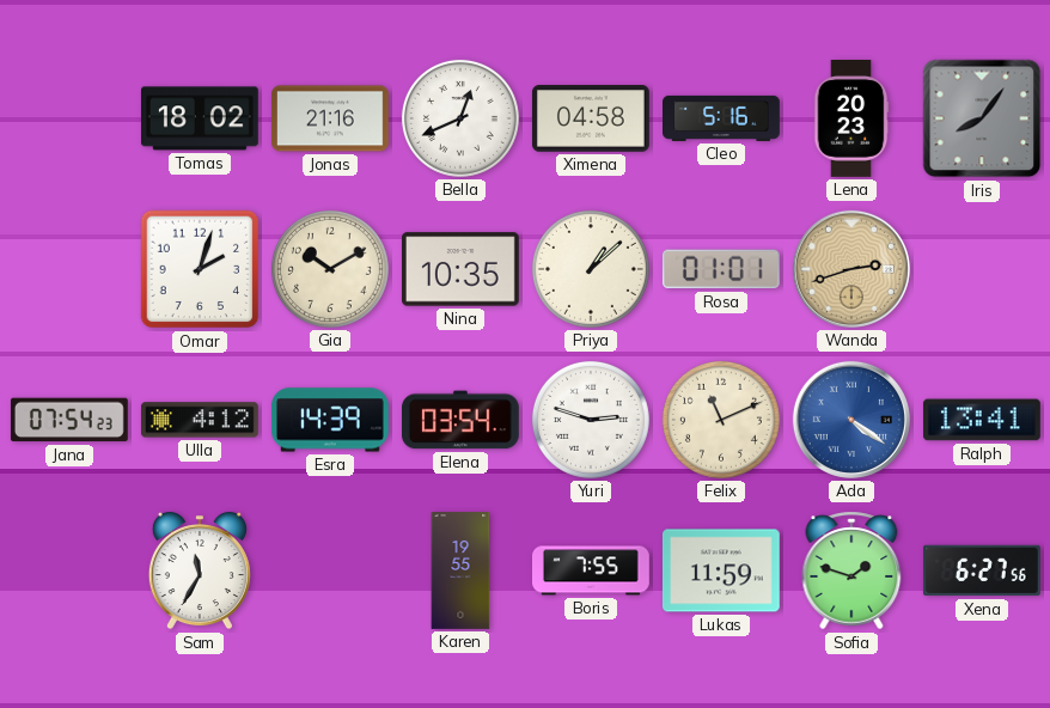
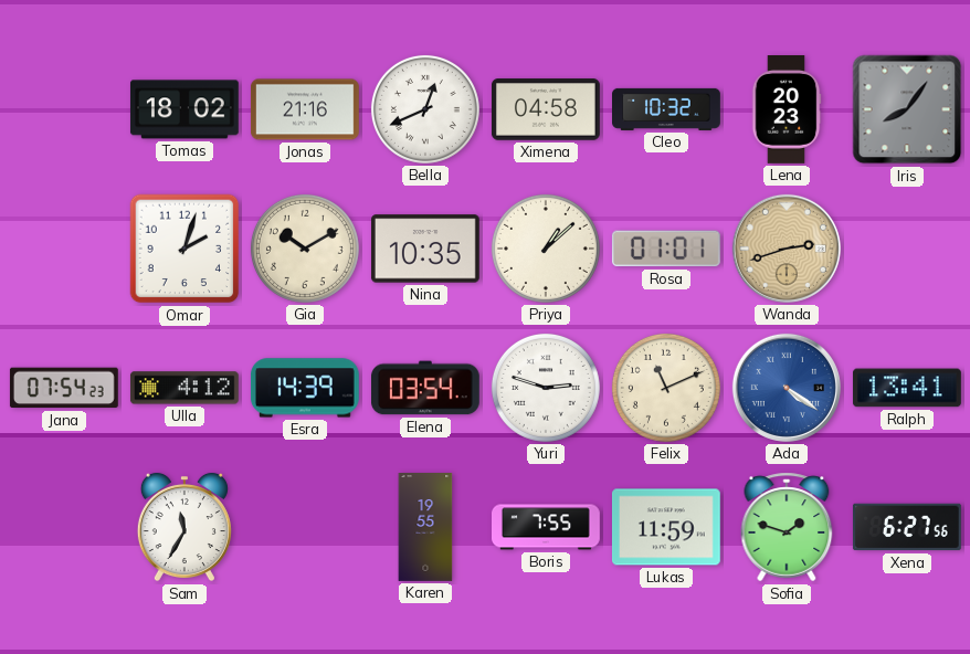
Cleo: 5:16 -> 10:32
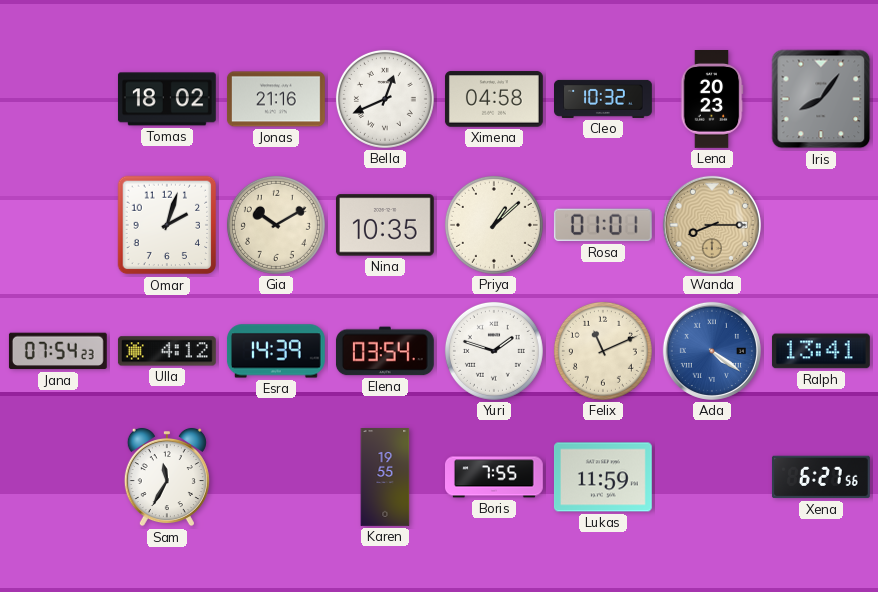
Wanda: 2:42 -> 8:15
Yuri: 2:48 -> 1:48
Sofia: 1:48 -> none
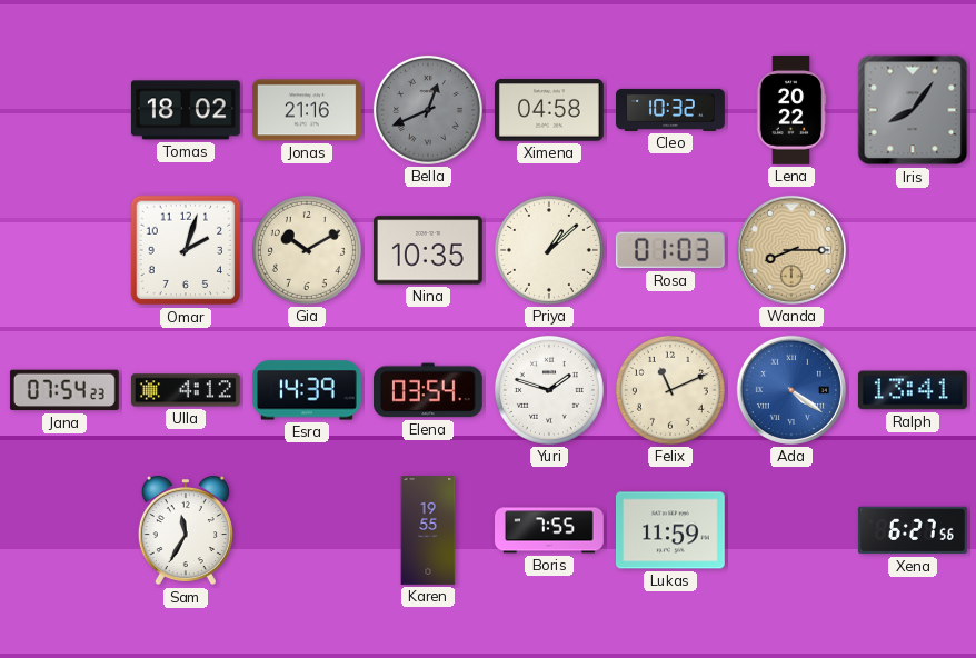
Bella dial: white -> grey
Lena: 20:23 -> 20:22
Rosa: 01:01 -> 01:03
